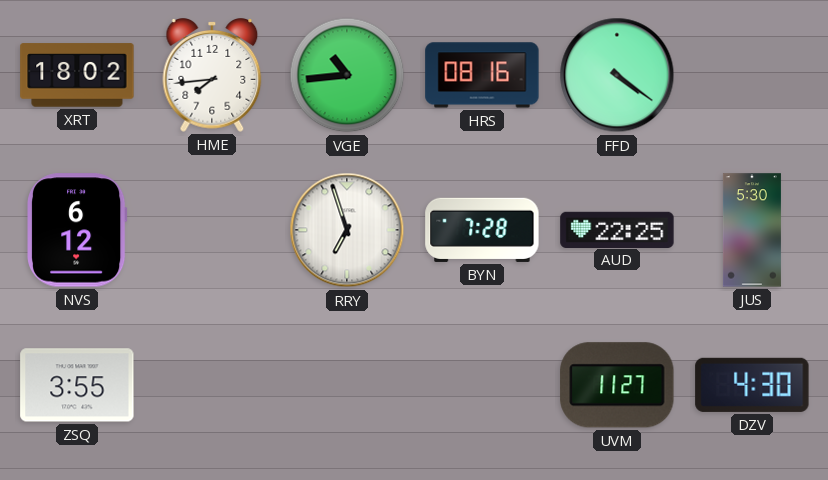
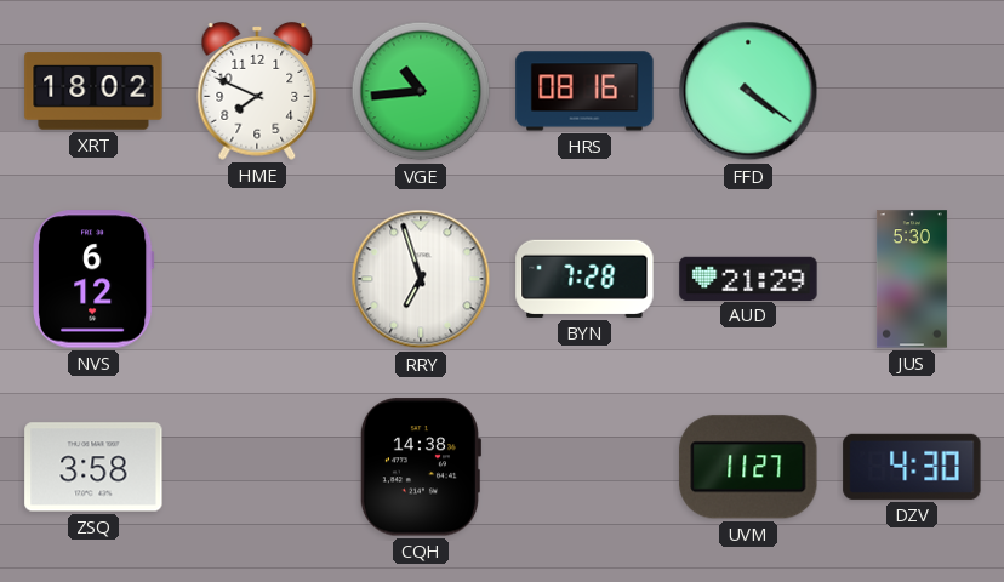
HME: 7:44 -> 7:49
AUD: 22:25 -> 21:29
ZSQ: 3:55 -> 3:58
CQH: none -> 14:38
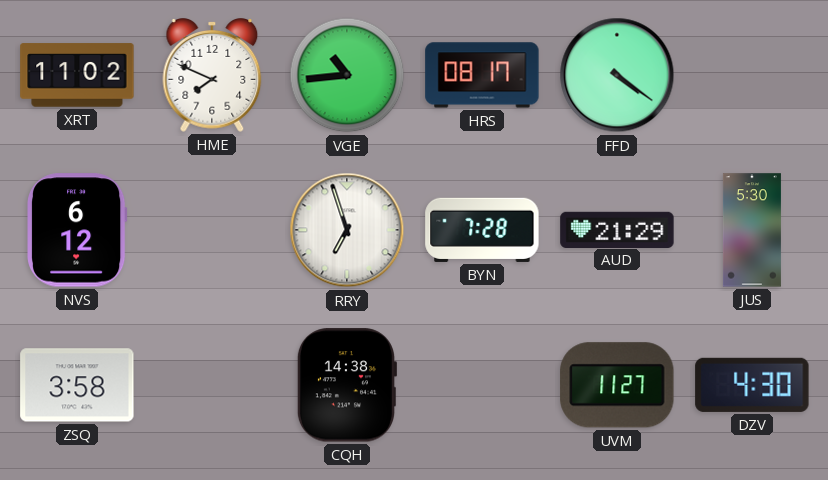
XRT: 18:02 -> 11:02
HRS: 08:16 -> 08:17
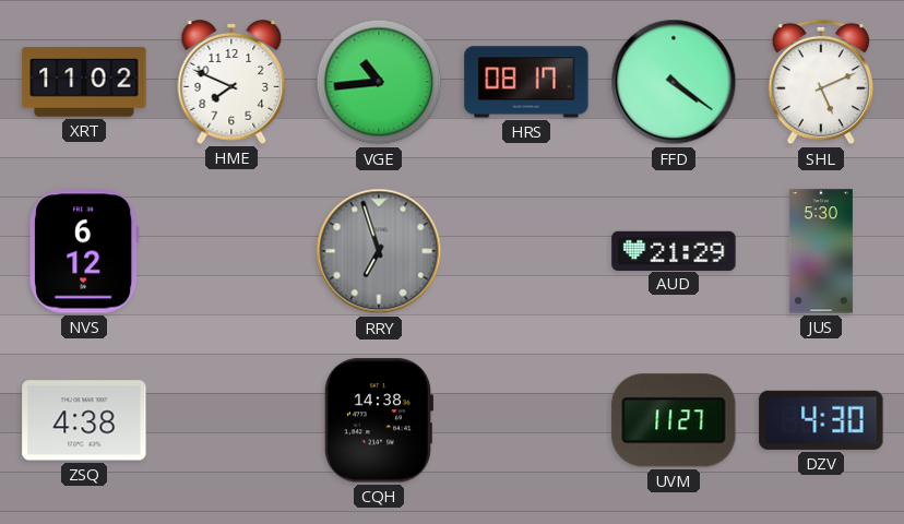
SHL: none -> 5:11
RRY dial: white -> grey
BYN: 7:28 -> none
ZSQ: 3:58 -> 4:38
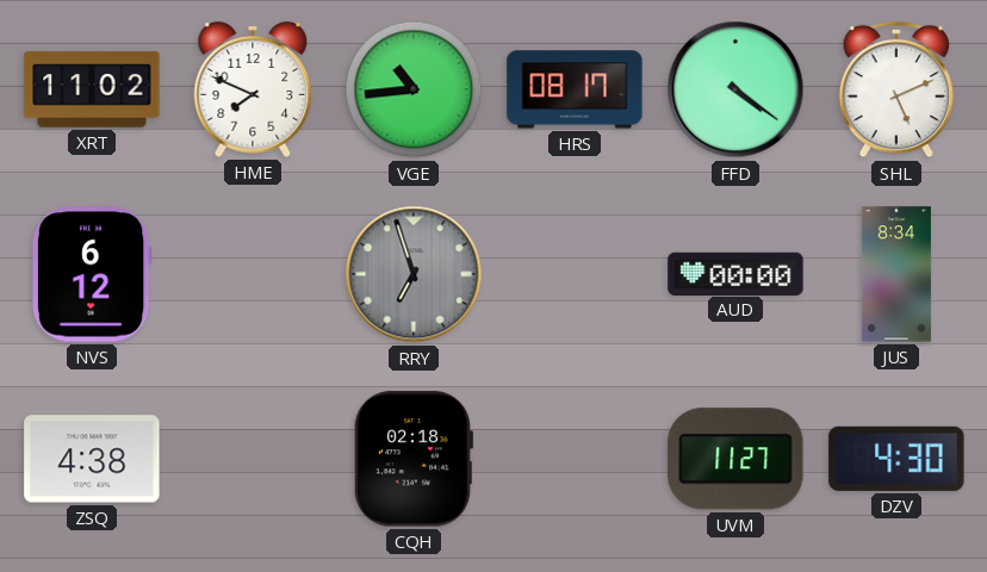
AUD: 21:29 -> 00:00
JUS: 5:30 -> 8:34
CQH: 14:38 -> 02:18
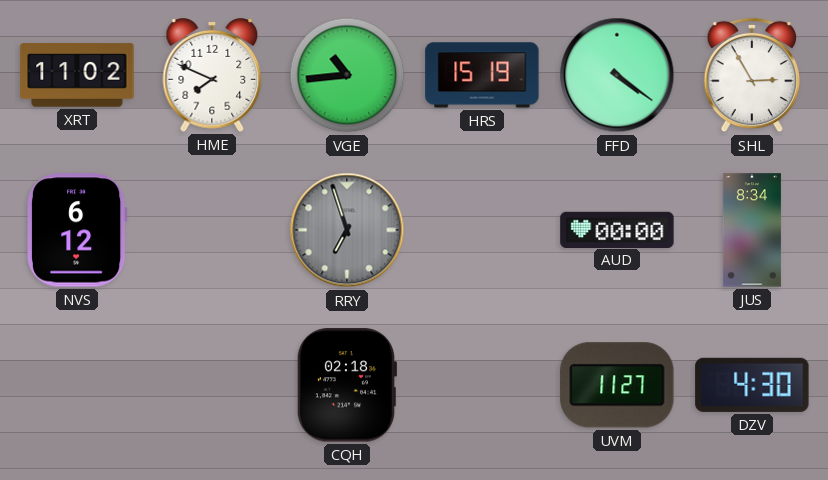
HRS: 08:17 -> 15:19
SHL: 5:11 -> 2:55
ZSQ: 4:38 -> none
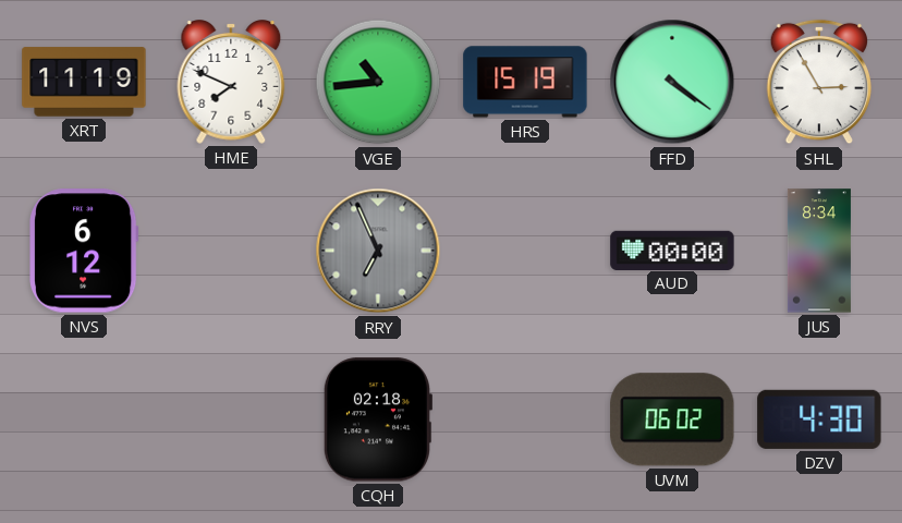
XRT: 11:02 -> 11:19
RRY: 6:57 -> 6:56
UVM: 11:27 -> 06:02
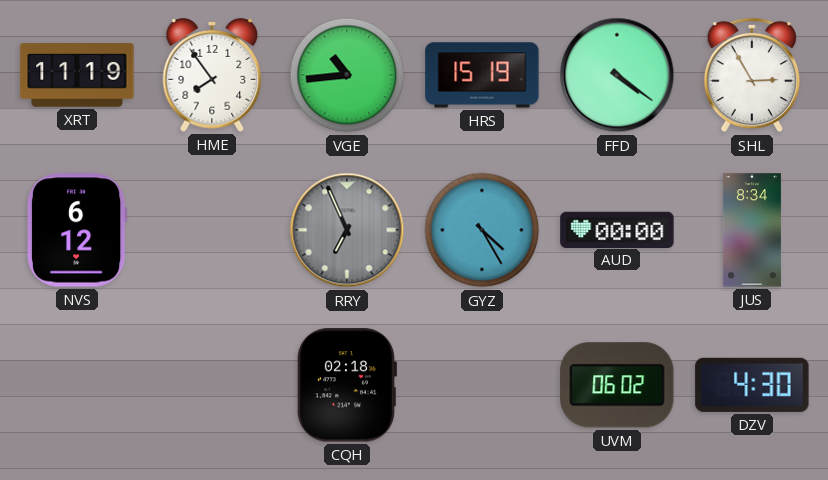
HME: 7:49 -> 7:54
GYZ: none -> 4:25
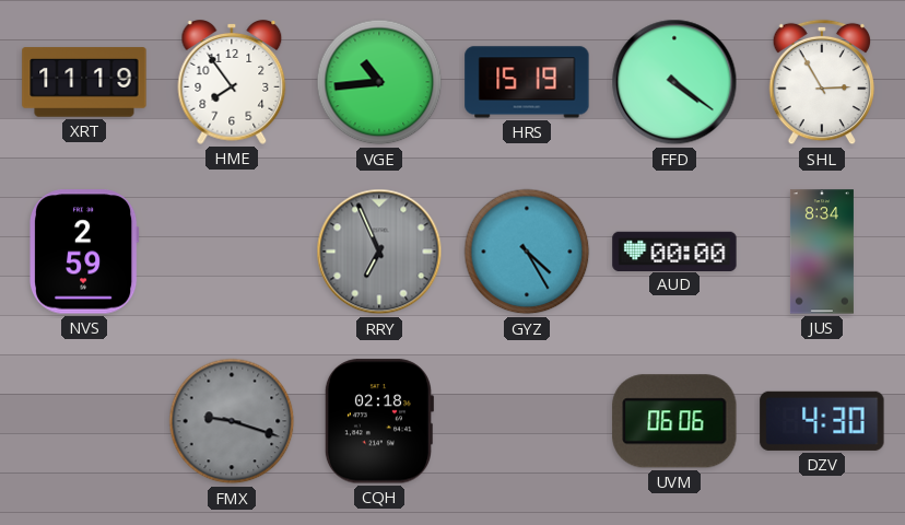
NVS: 6:12 -> 2:59
FMX: none -> 9:18
UVM: 06:02 -> 06:06
